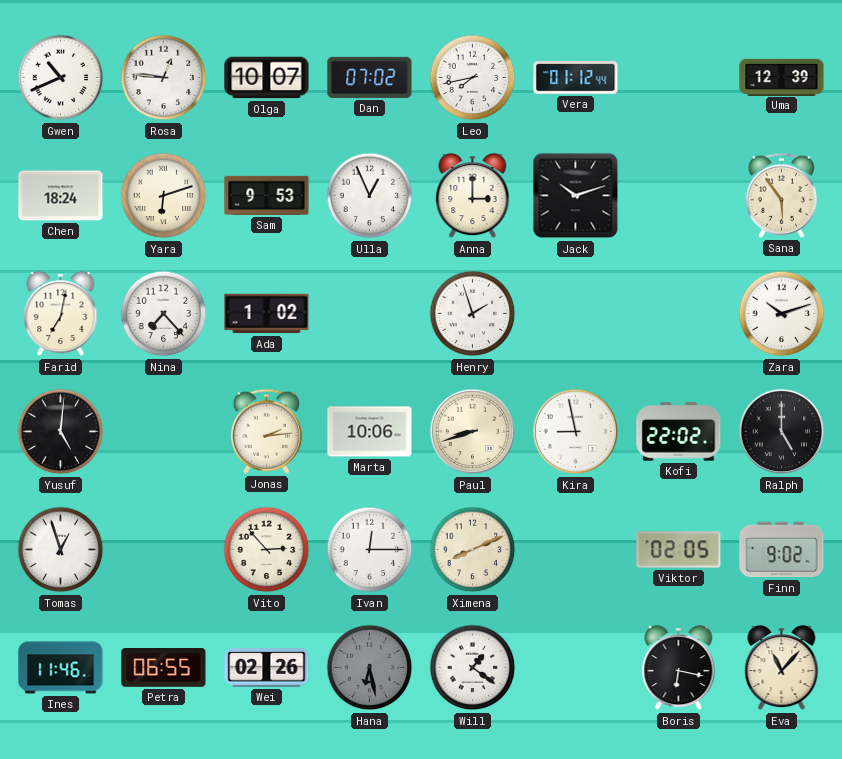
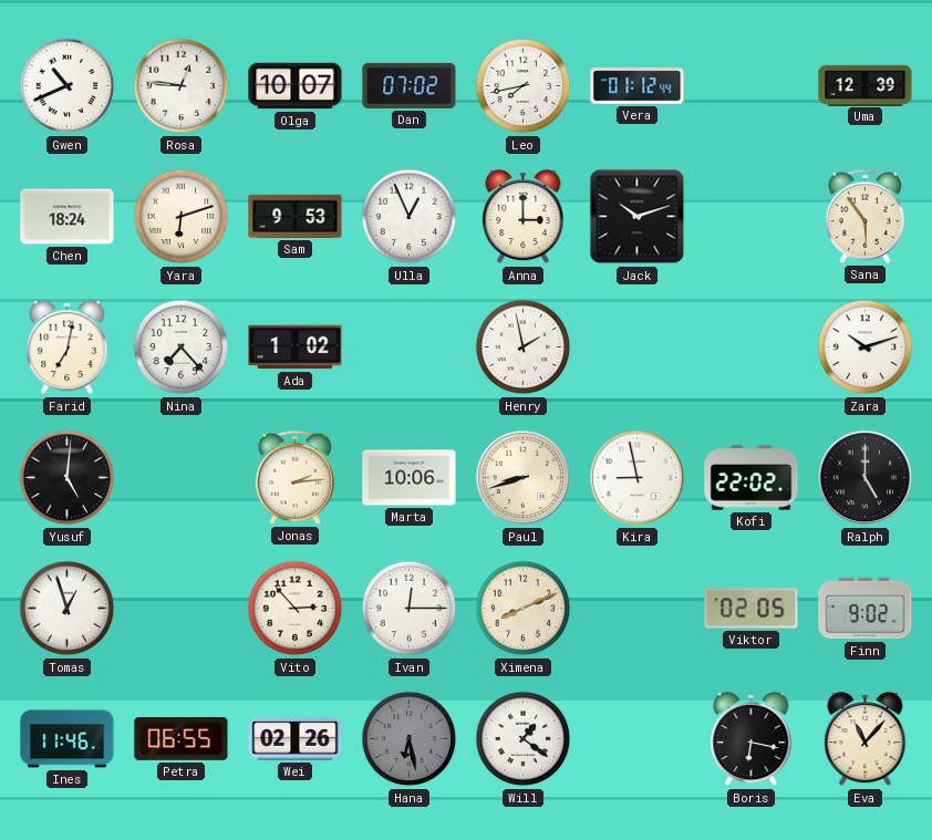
Henry: 1:57 -> 1:58
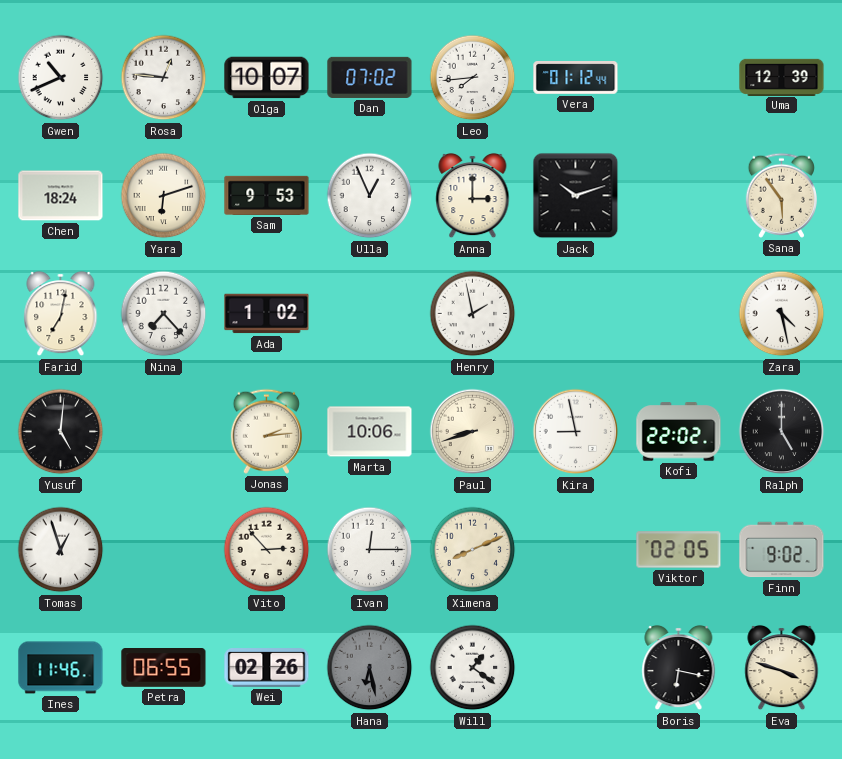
Leo: 7:43 -> 7:44
Zara: 10:12 -> 4:28
Eva: 11:07 -> 3:48
